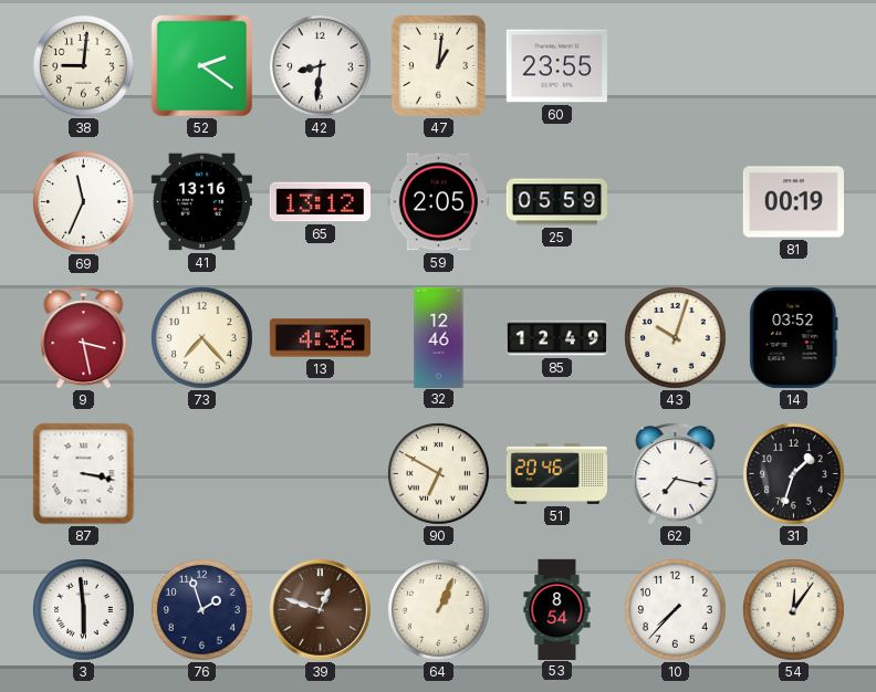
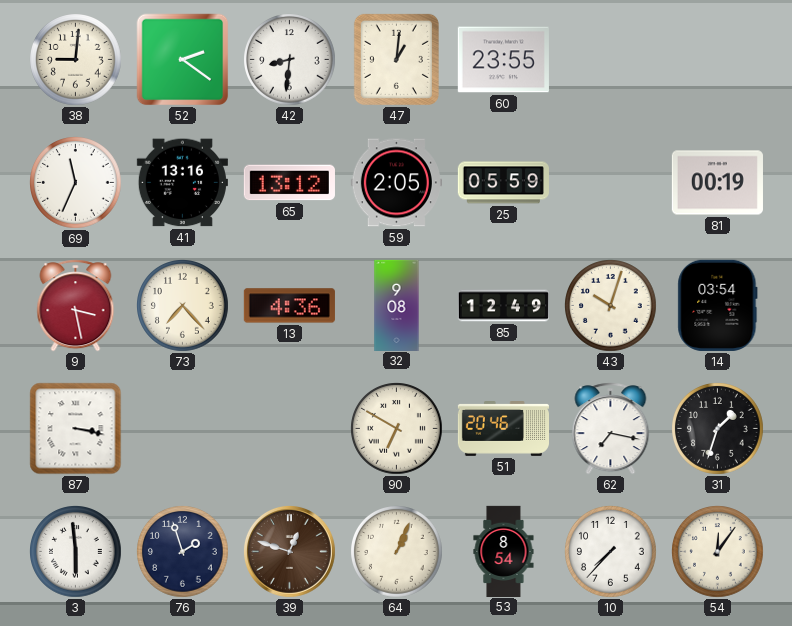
32: 12:46 -> 9:08
14: 03:52 -> 03:54
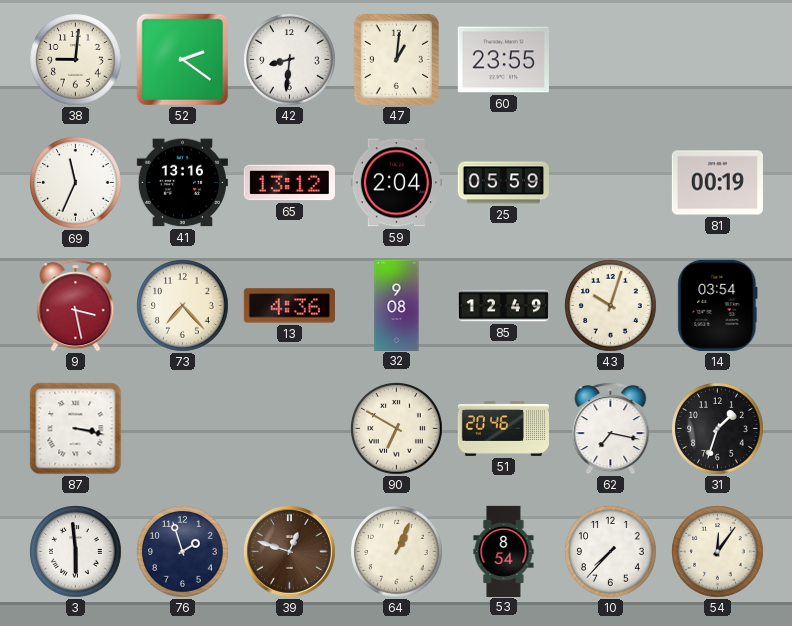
59: 2:05 -> 2:04
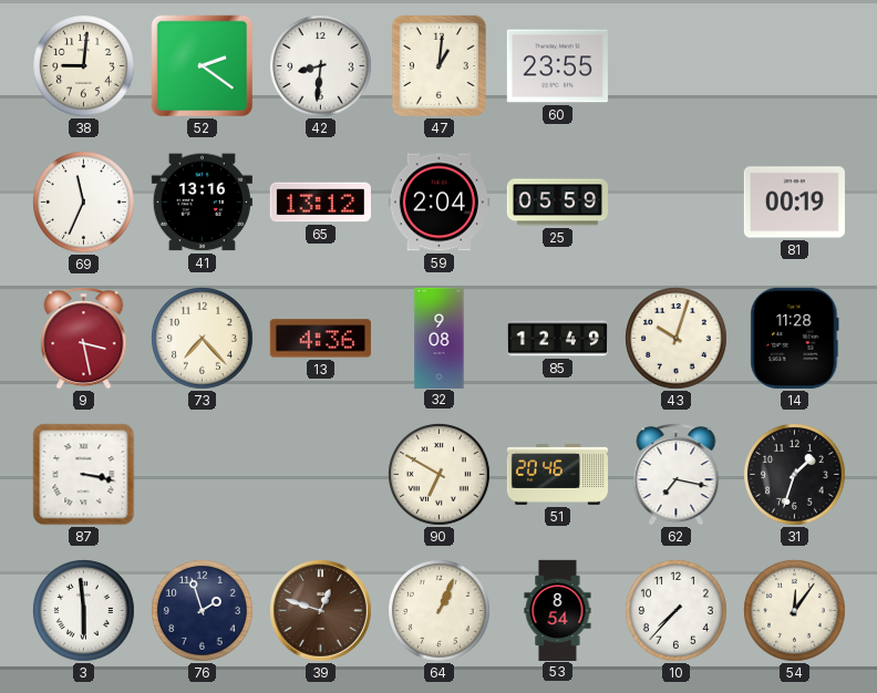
14: 03:54 -> 11:28
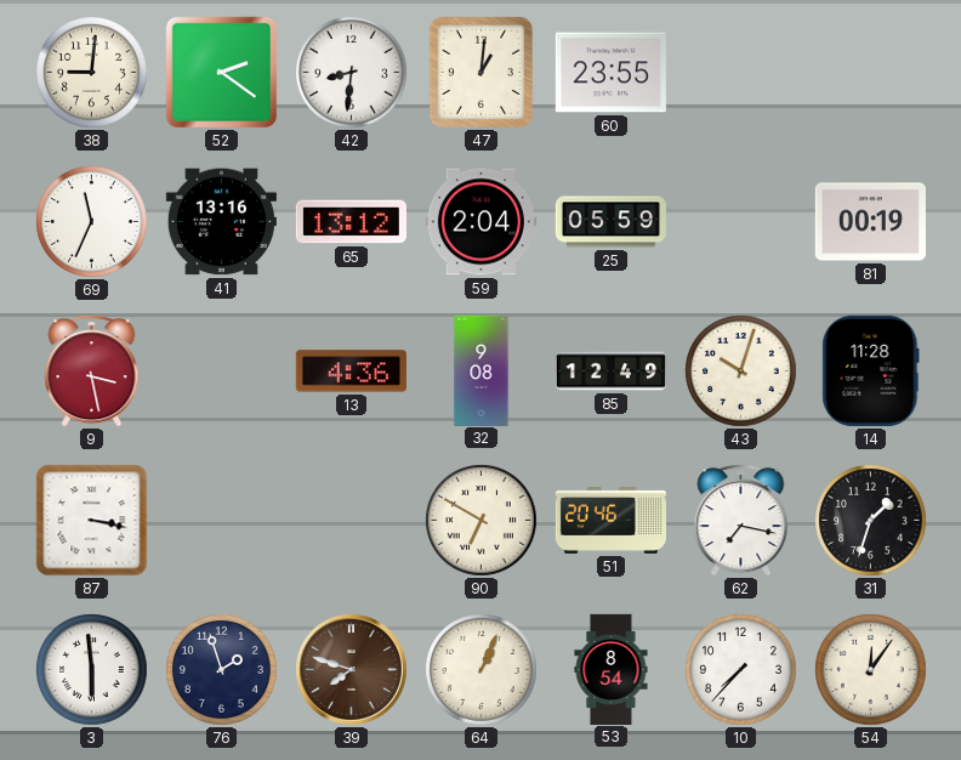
73: 7:23 -> none
39: 12:48 -> 7:48
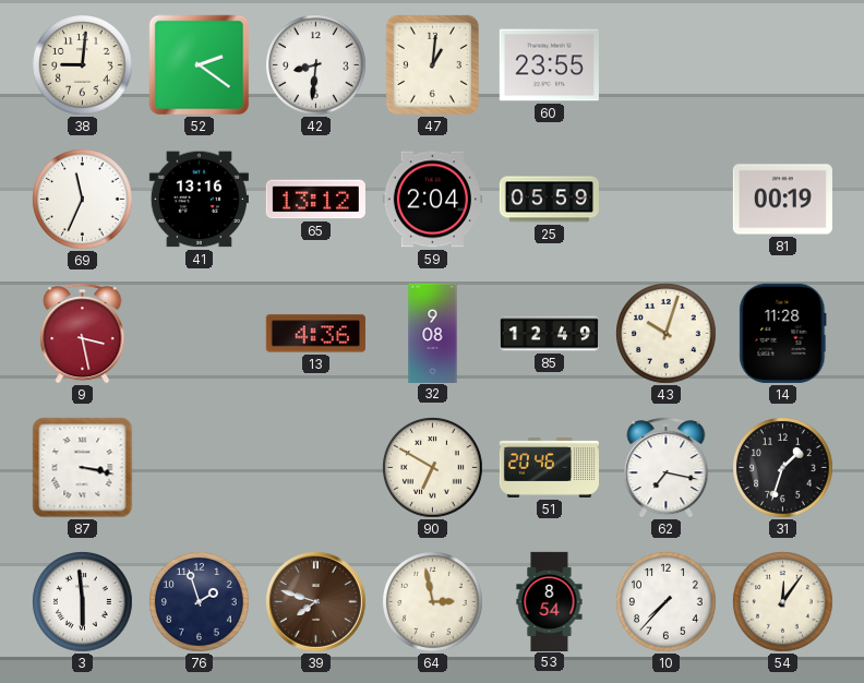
64: 1:04 -> 2:58
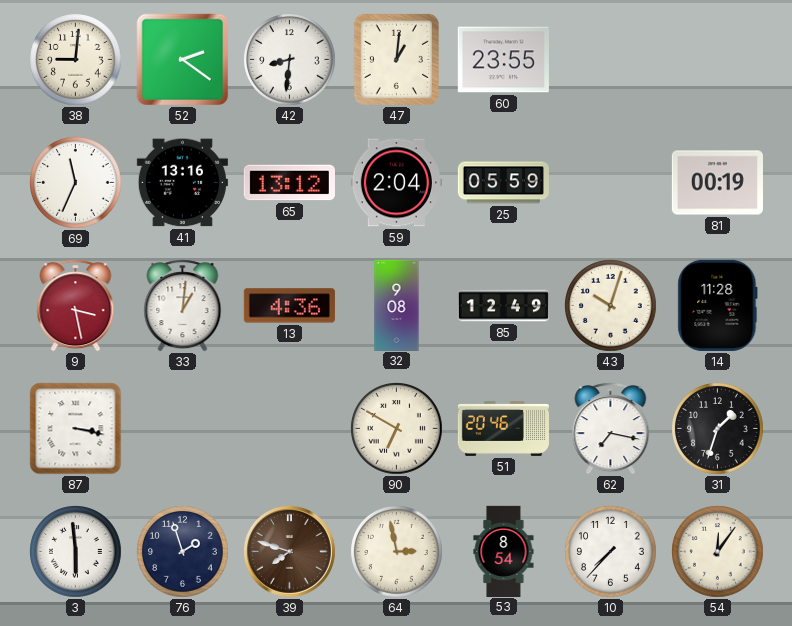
33: none -> 1:01
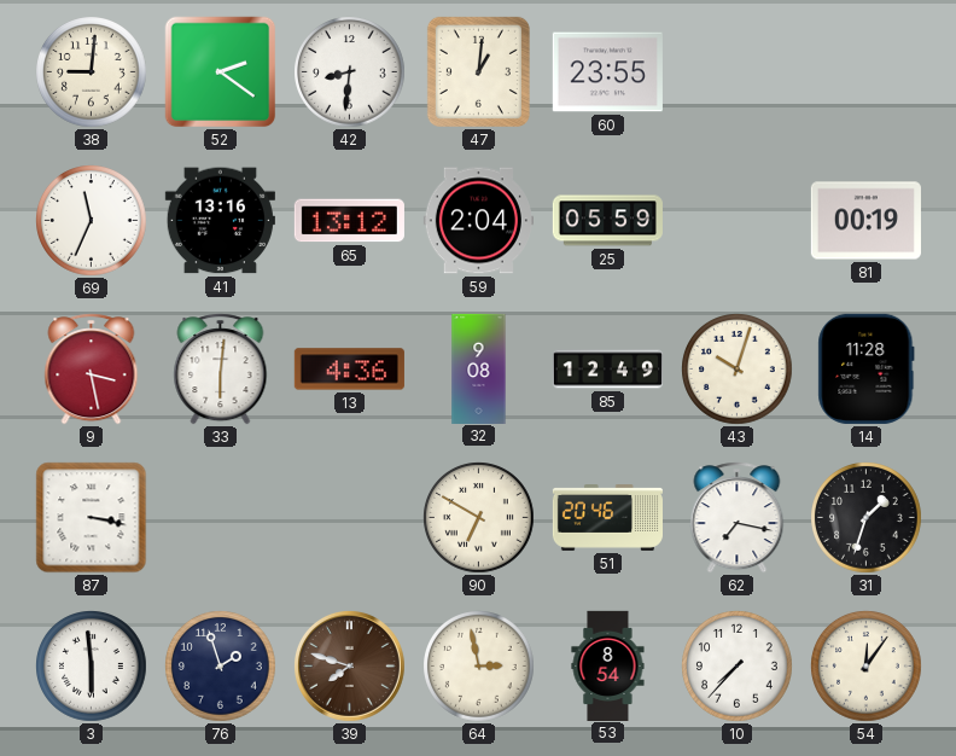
33: 1:01 -> 6:01
